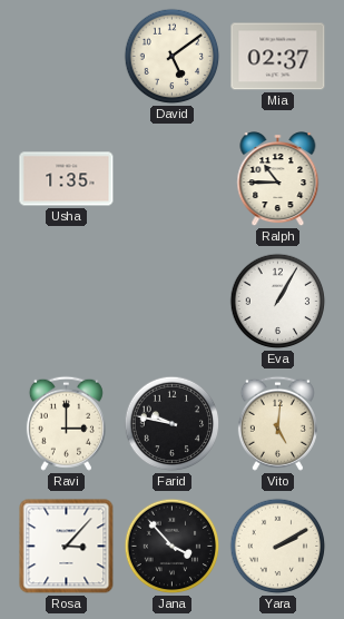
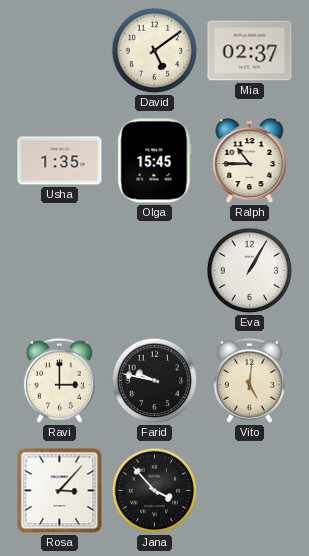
Olga: none -> 15:45
Yara: 2:10 -> none
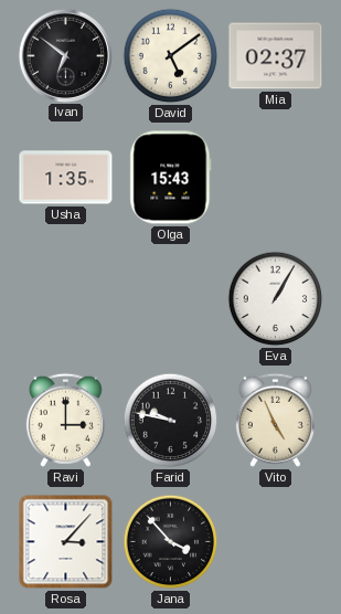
Ivan: none -> 6:51
Olga: 15:45 -> 15:43
Ralph: 10:45 -> none
Vito: 5:01 -> 4:56
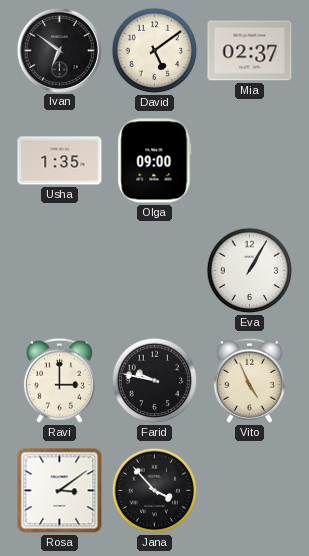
Olga: 15:43 -> 09:00
Rosa: 3:07 -> 3:09
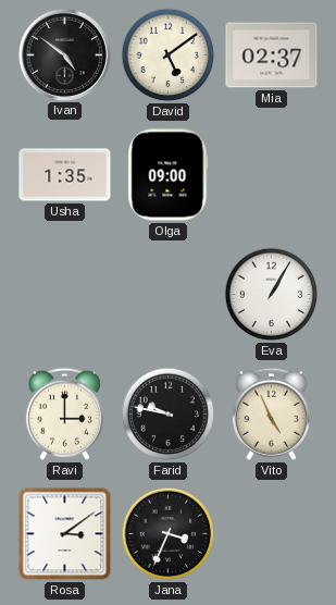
Ivan: 6:51 -> 4:51
Jana: 3:53 -> 3:34
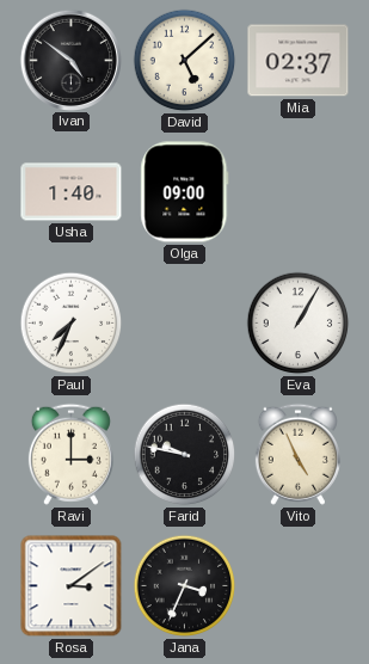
David: 5:09 -> 5:08
Usha: 1:35 -> 1:40
Paul: none -> 7:34
